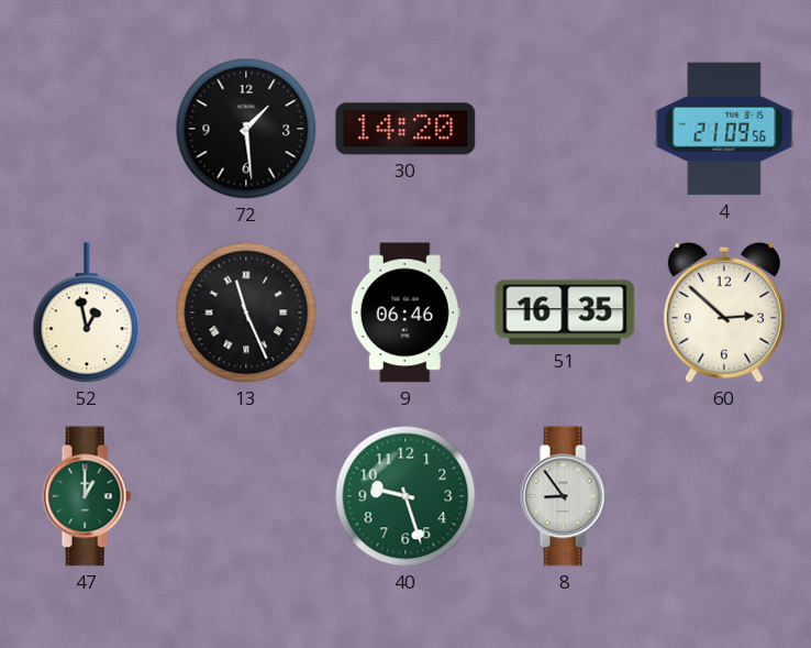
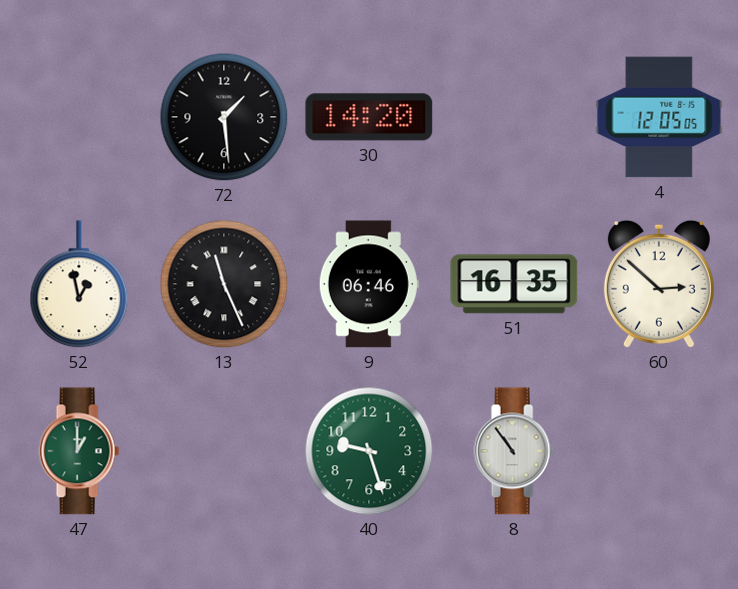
4: 21:09 -> 12:05
8: 8:54 -> 10:54
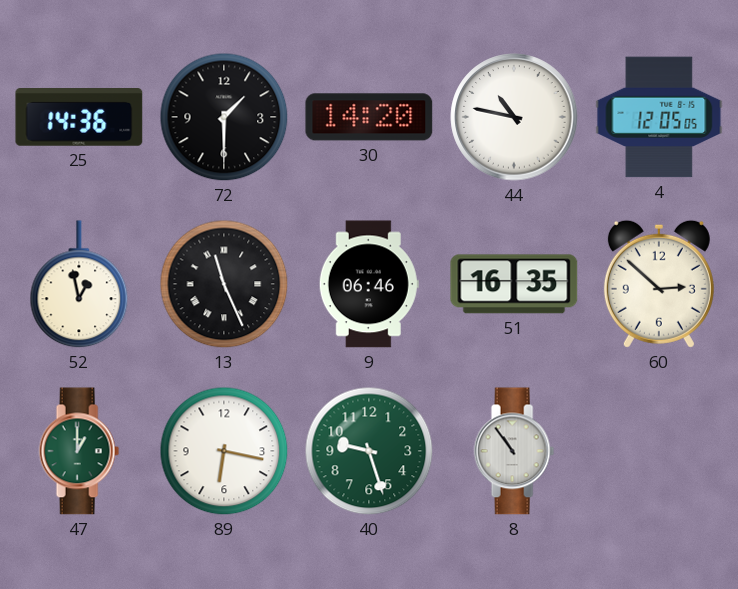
25: none -> 14:36
72: 1:29 -> 1:30
44: none -> 10:47
89: none -> 6:17
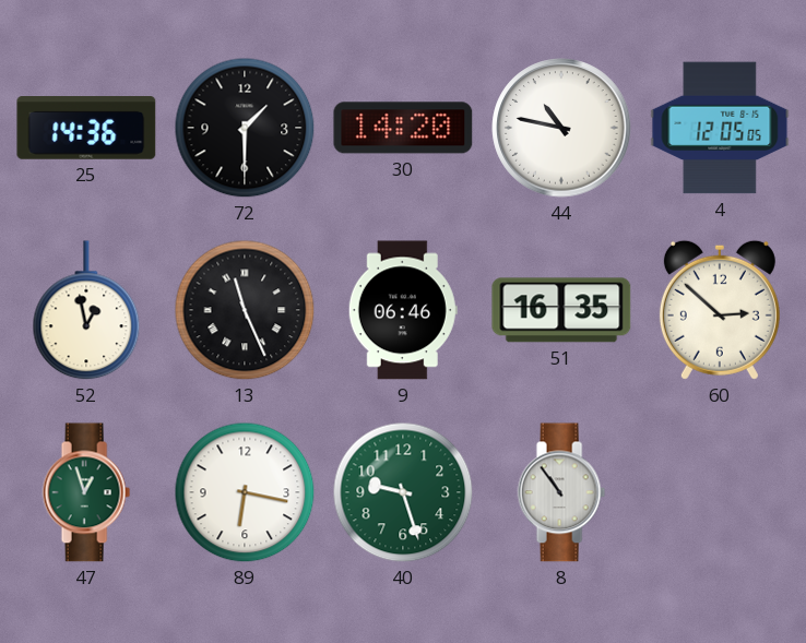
47: 1:00 -> 12:57
